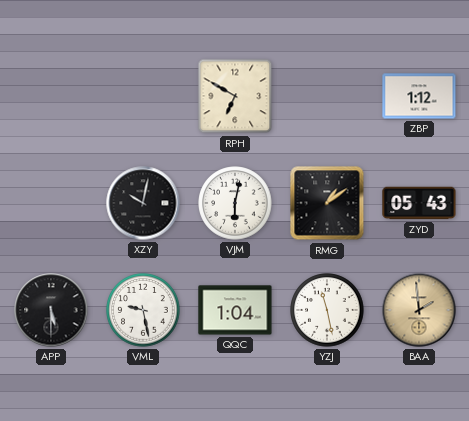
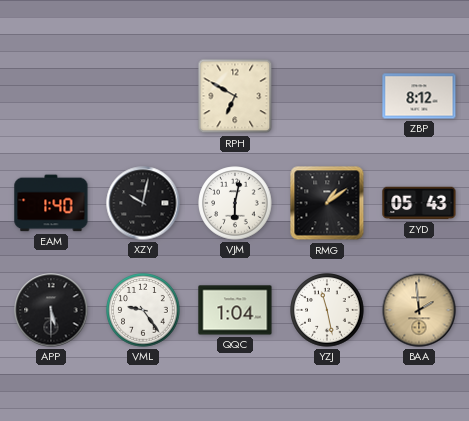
ZBP: 1:12 -> 8:12
EAM: none -> 1:40
VML: 9:28 -> 9:24
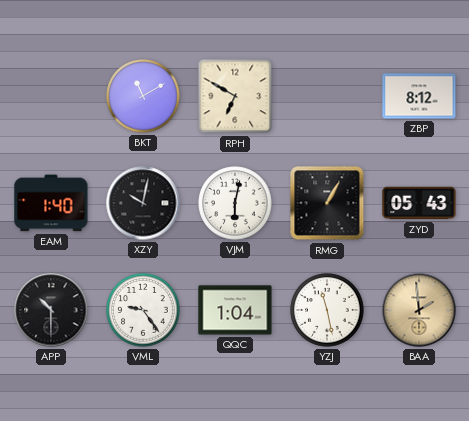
BKT: none -> 11:10
RMG: 1:09 -> 1:05
APP: 5:30 -> 10:30
